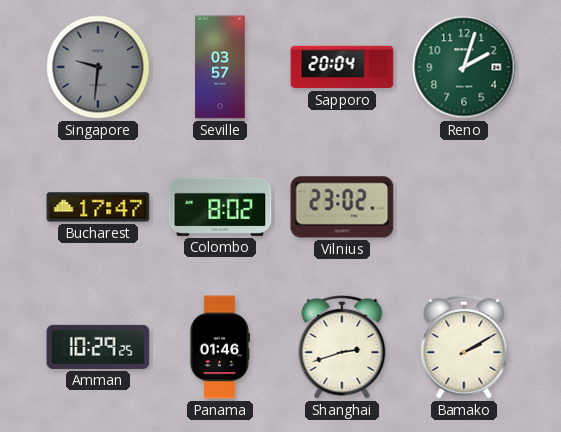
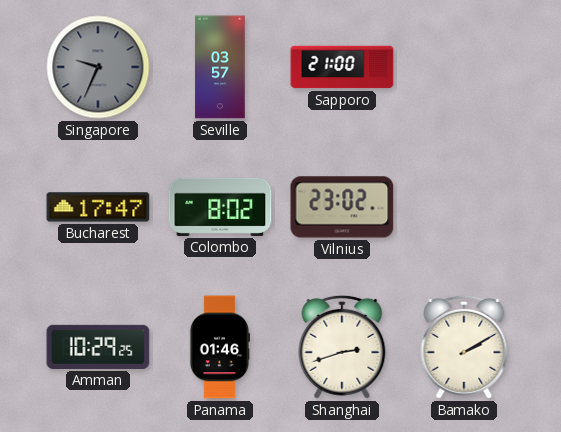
Singapore: 9:31 -> 9:34
Sapporo: 20:04 -> 21:00
Reno: 2:03 -> none
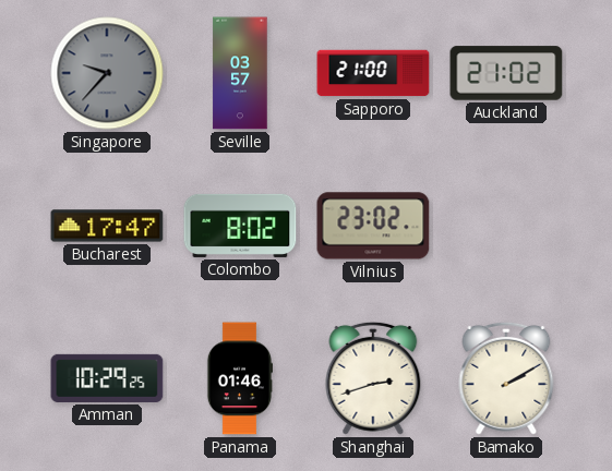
Singapore: 9:34 -> 9:37
Auckland: none -> 21:02
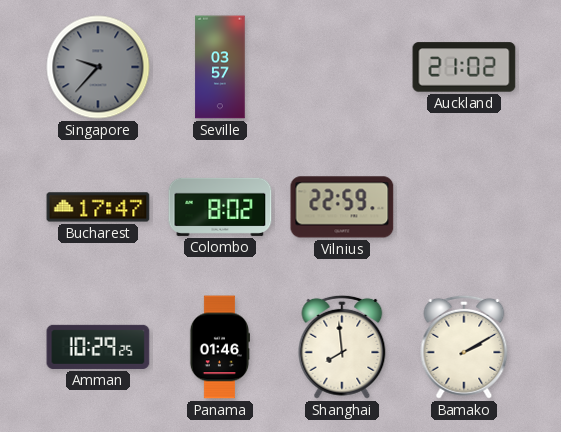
Sapporo: 21:00 -> none
Vilnius: 23:02 -> 22:59
Shanghai: 2:42 -> 7:59
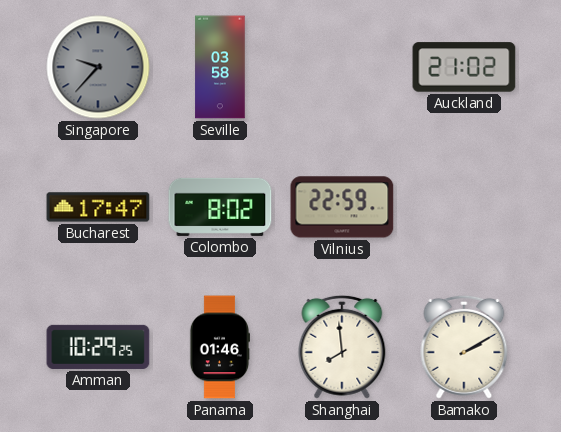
Seville: 03:57 -> 03:58
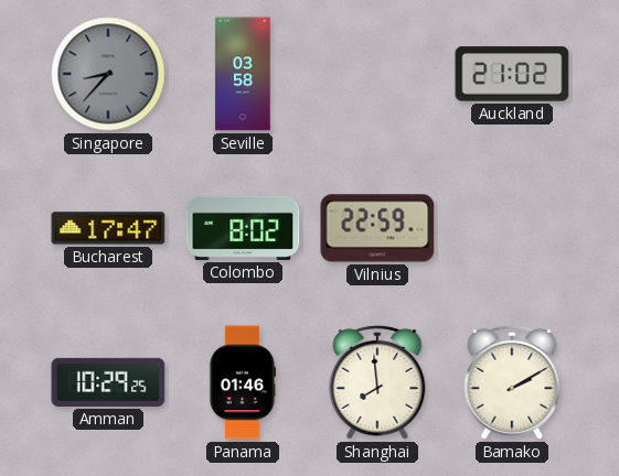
Singapore: 9:37 -> 8:37
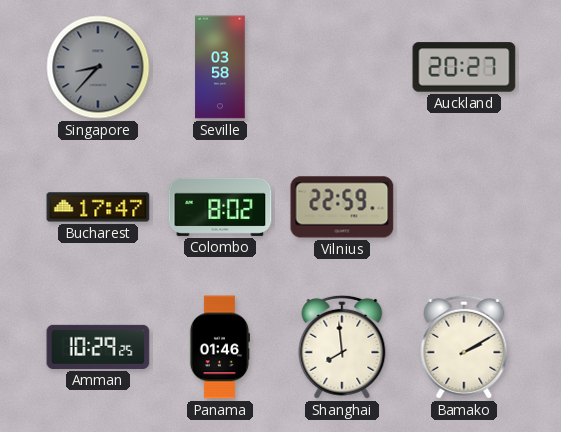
Auckland: 21:02 -> 20:27
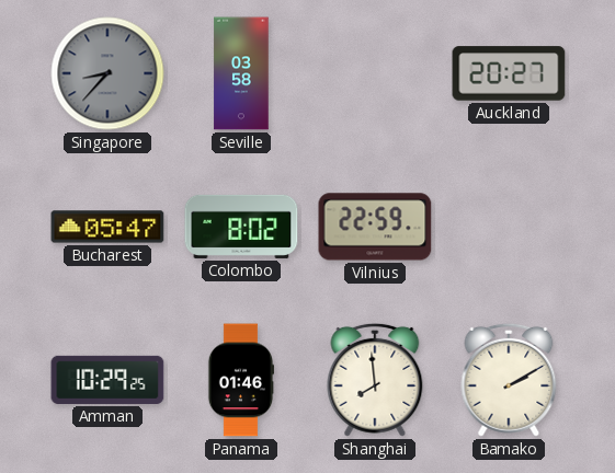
Bucharest: 17:47 -> 05:47
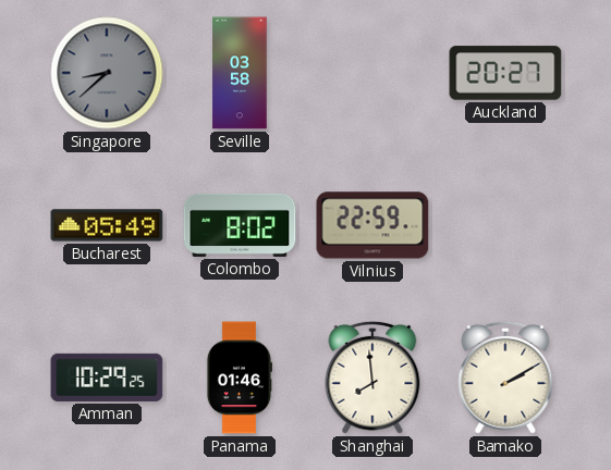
Singapore: 8:37 -> 8:38
Bucharest: 05:47 -> 05:49
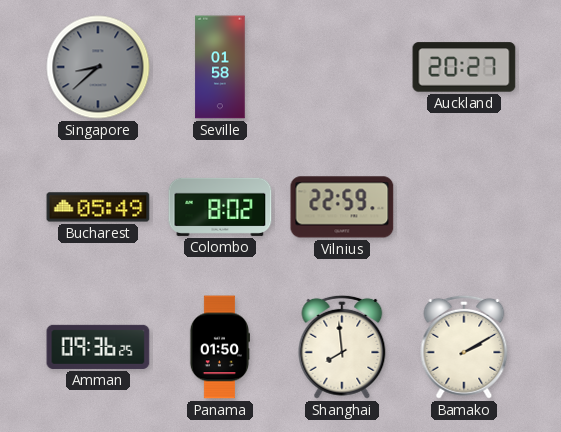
Seville: 03:58 -> 01:58
Amman: 10:29 -> 09:36
Panama: 01:46 -> 01:50
